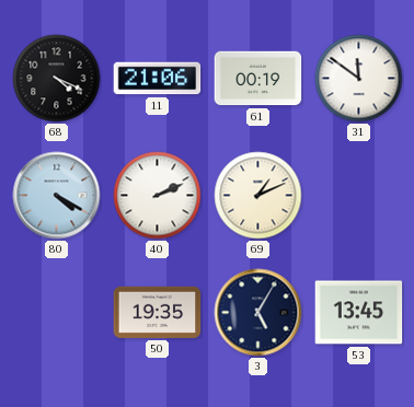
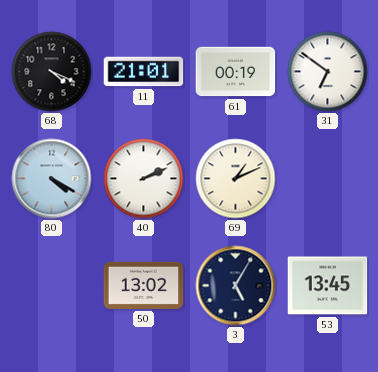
11: 21:06 -> 21:01
31: 11:51 -> 6:51
50: 19:35 -> 13:02
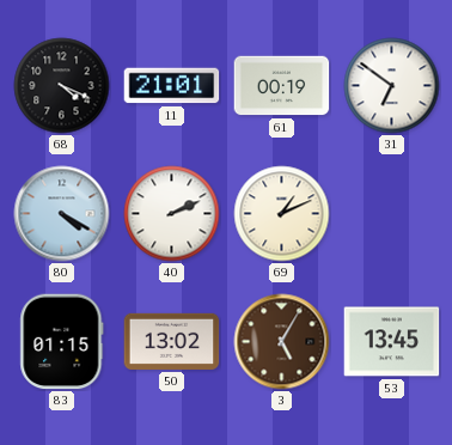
83: none -> 01:15
3 dial: navy -> brown
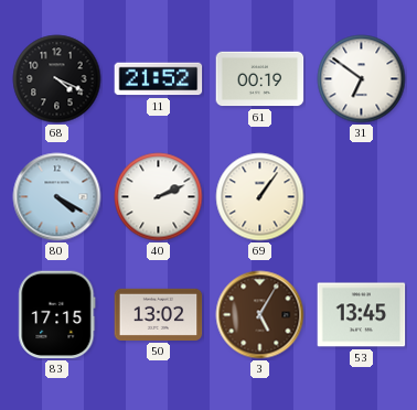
11: 21:01 -> 21:52
69: 1:11 -> 1:06
83: 01:15 -> 17:15
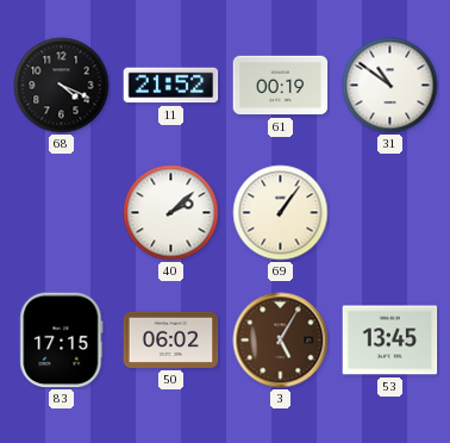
31: 6:51 -> 10:51
80: 4:20 -> none
40: 2:11 -> 2:08
50: 13:02 -> 06:02
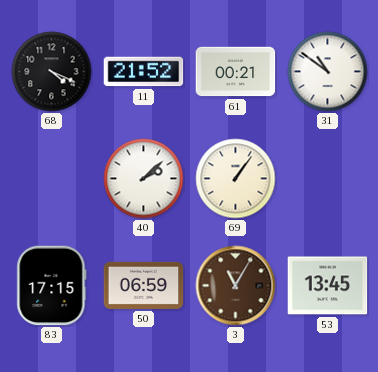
61: 00:19 -> 00:21
50: 06:02 -> 06:59
3: 5:05 -> 11:05
